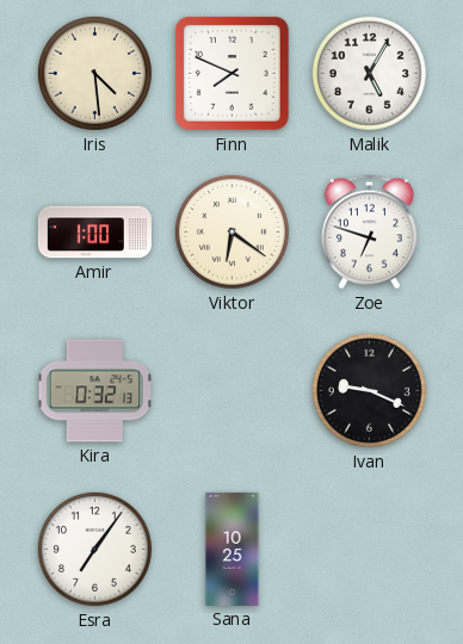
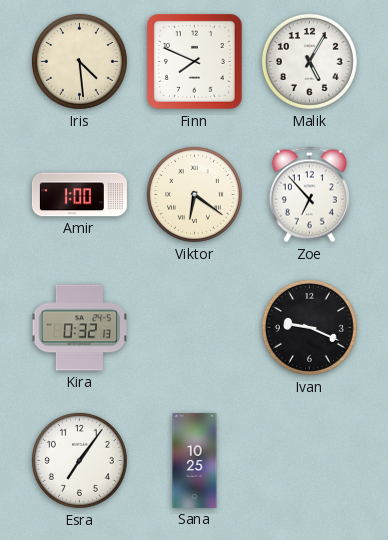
Zoe: 6:48 -> 6:53
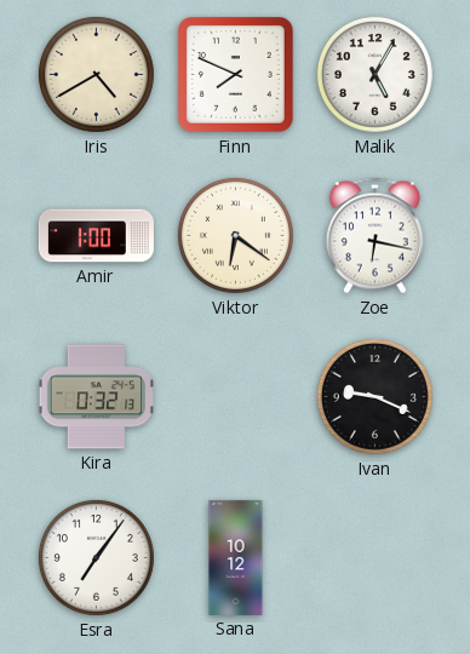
Iris: 4:29 -> 4:40
Zoe: 6:53 -> 6:17
Sana: 10:25 -> 10:12
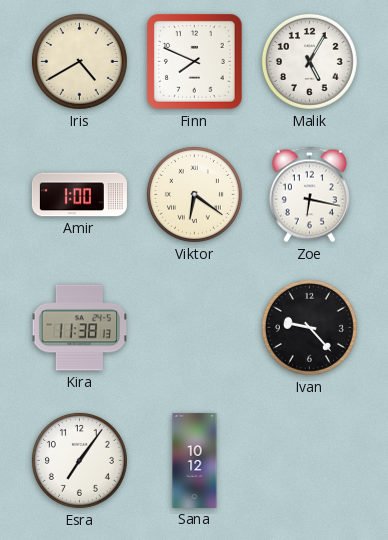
Kira: 0:32 -> 11:38
Ivan: 9:19 -> 9:23
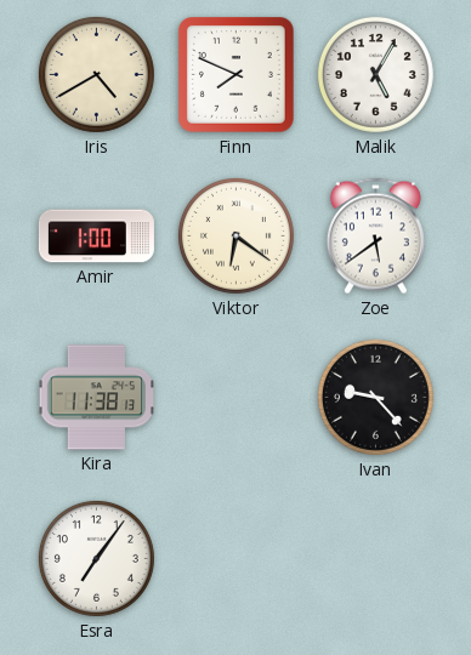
Zoe: 6:17 -> 5:39
Sana: 10:12 -> none
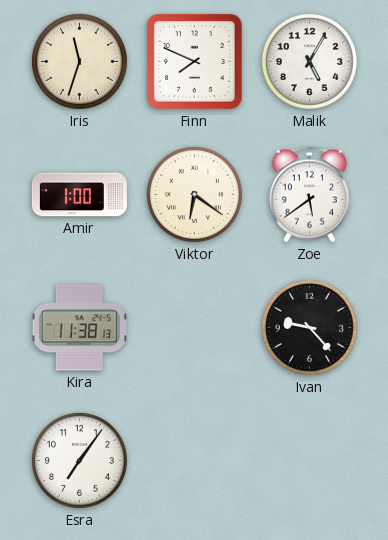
Iris: 4:40 -> 11:33
